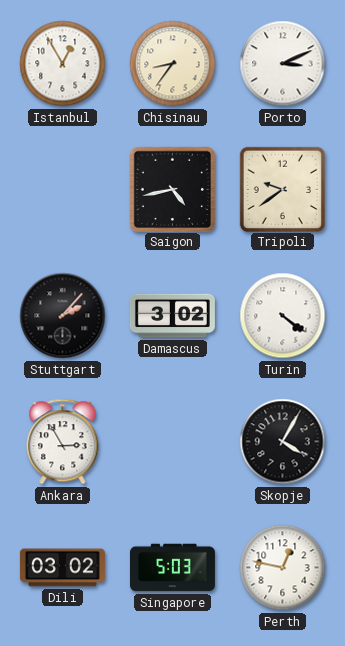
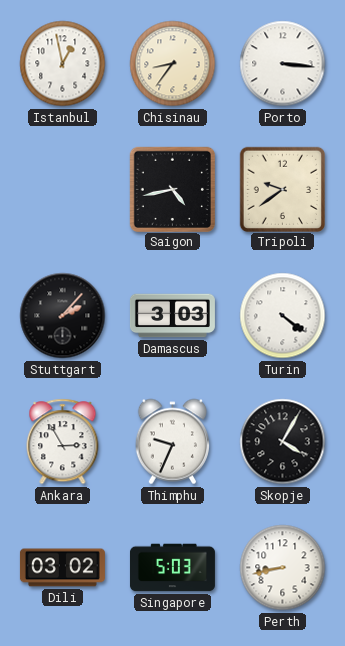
Istanbul: 12:55 -> 12:58
Porto: 3:11 -> 3:16
Damascus: 3:02 -> 3:03
Thimphu: none -> 9:34
Perth: 12:47 -> 8:43
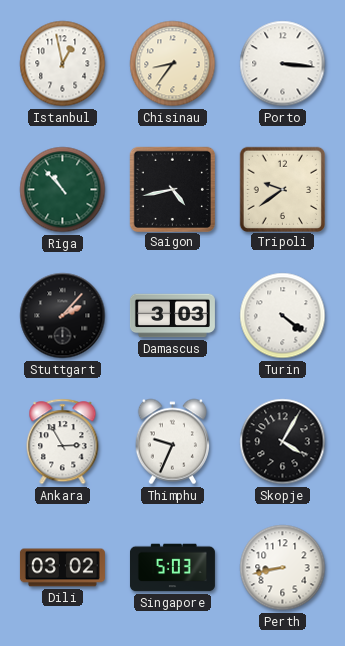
Riga: none -> 10:53
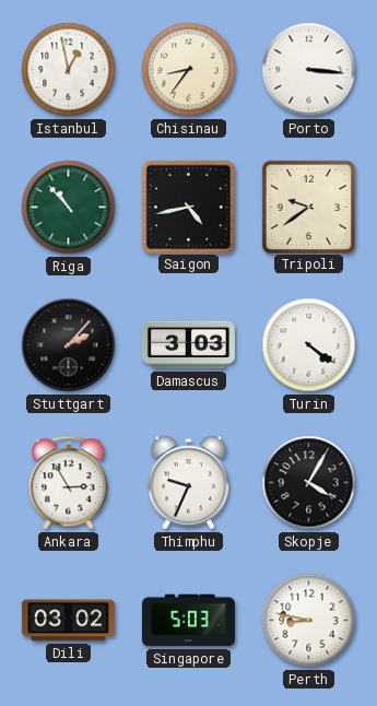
Perth: 8:43 -> 8:47
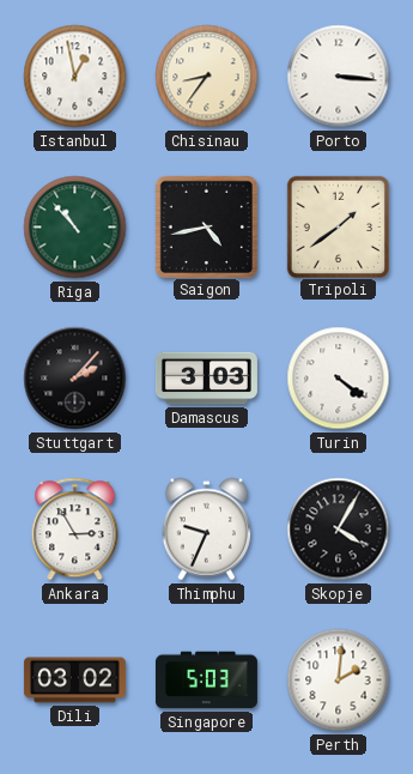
Tripoli: 9:39 -> 1:39
Perth: 8:47 -> 2:01
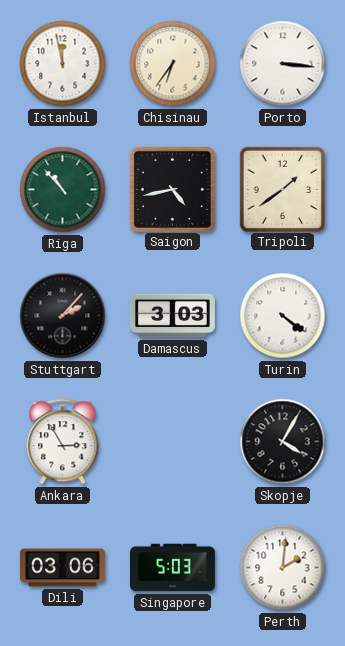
Istanbul: 12:58 -> 11:58
Chisinau: 8:36 -> 6:36
Thimphu: 9:34 -> none
Dili: 03:02 -> 03:06
